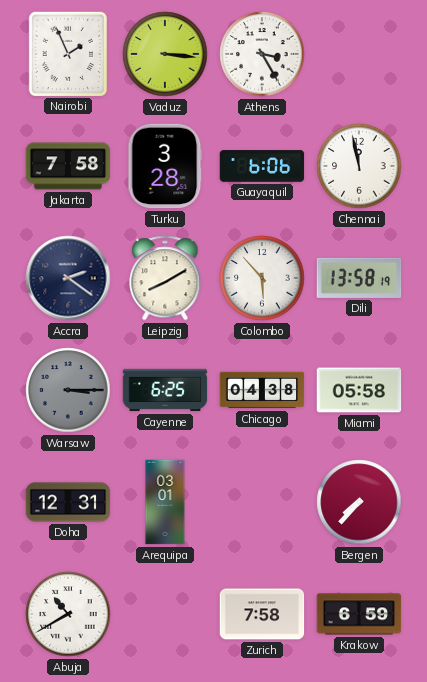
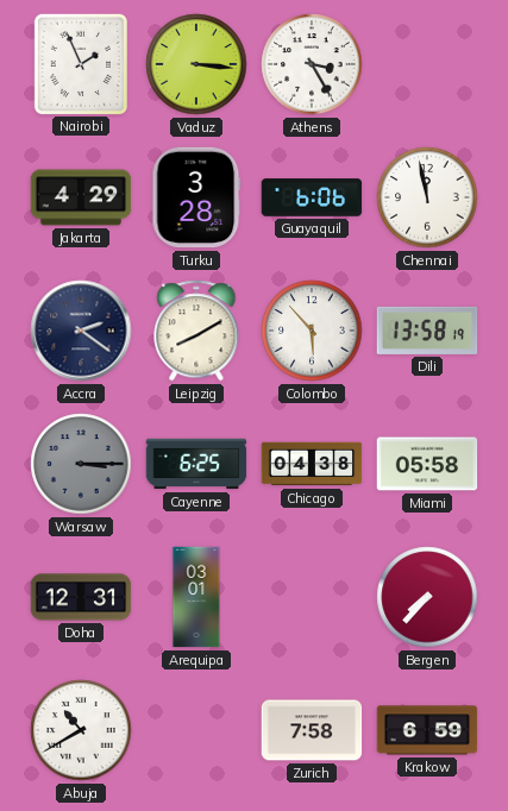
Jakarta: 7:58 -> 4:29
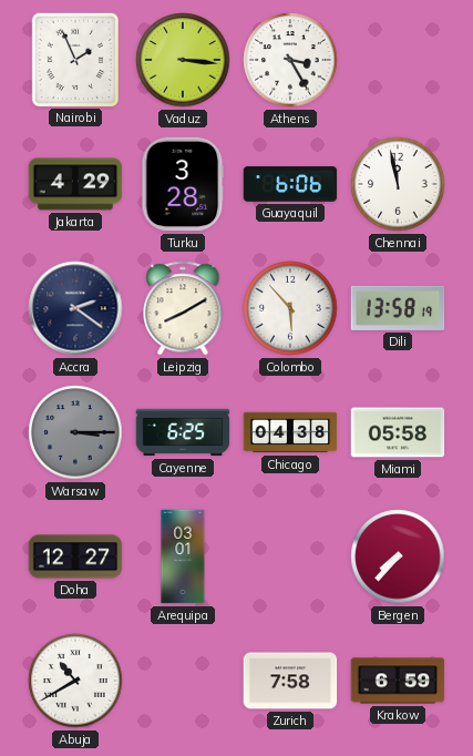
Doha: 12:31 -> 12:27
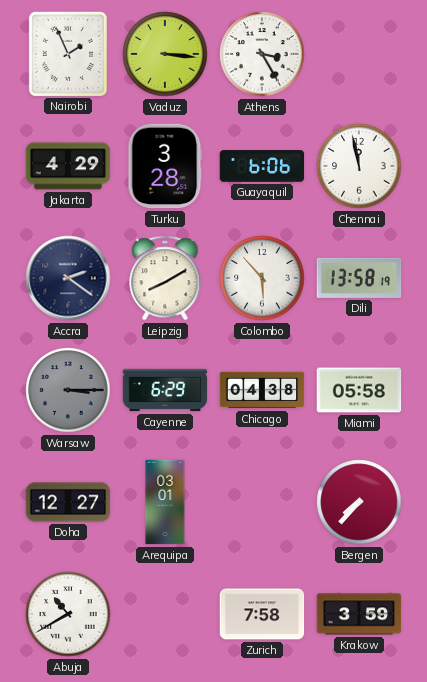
Cayenne: 6:25 -> 6:29
Krakow: 6:59 -> 3:59
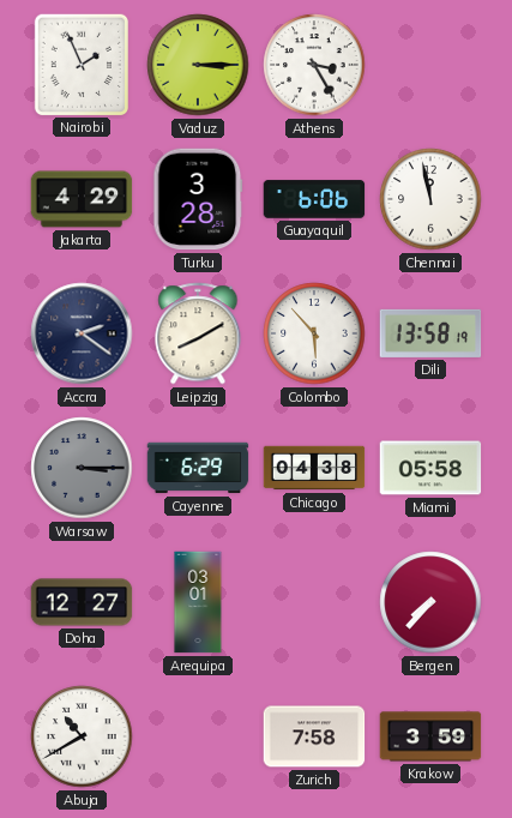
Vaduz: 3:16 -> 3:15
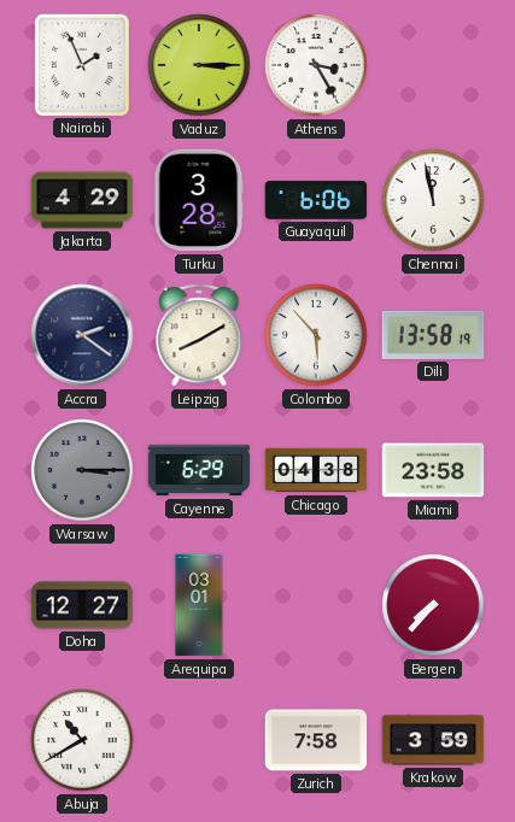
Miami: 05:58 -> 23:58
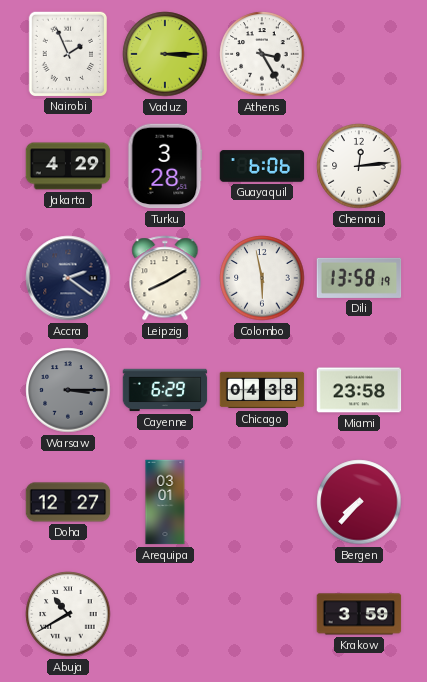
Chennai: 11:58 -> 12:14
Colombo: 5:53 -> 5:58
Zurich: 7:58 -> none
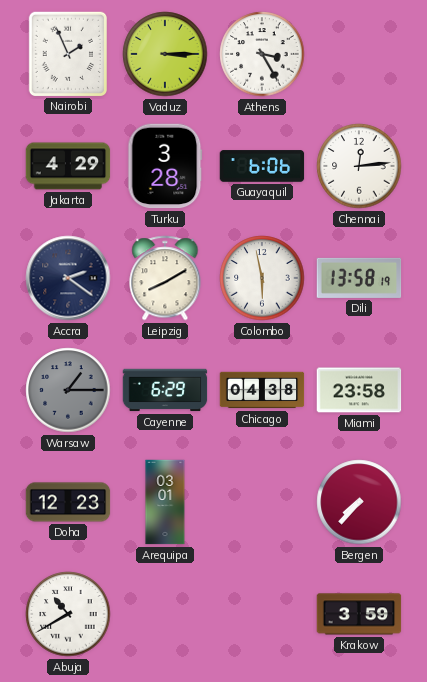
Warsaw: 3:15 -> 1:15
Doha: 12:27 -> 12:23
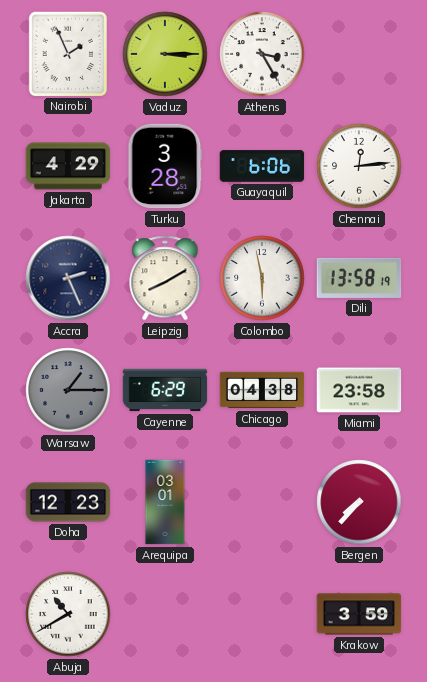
Accra: 2:21 -> 2:26
